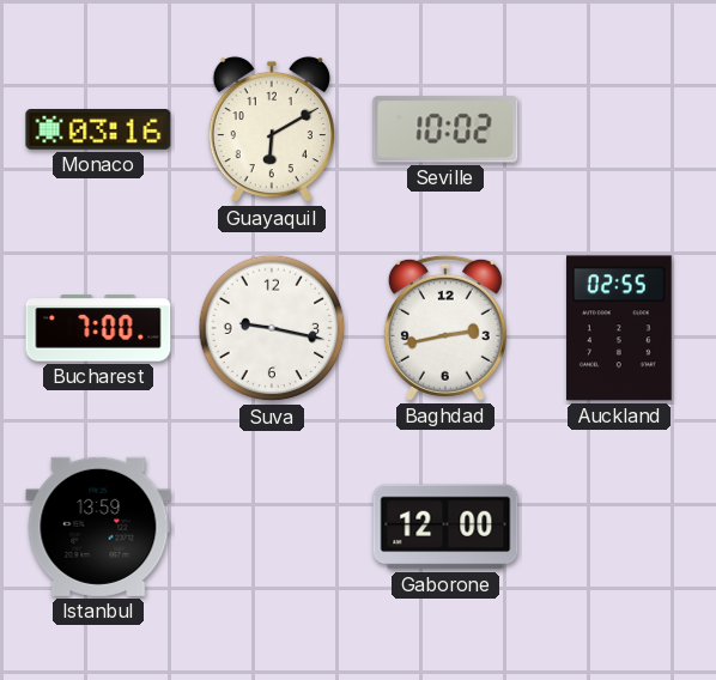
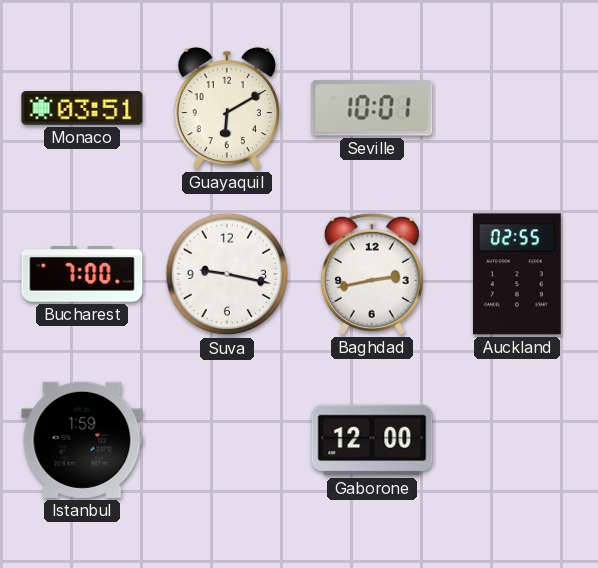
Monaco: 03:16 -> 03:51
Seville: 10:02 -> 10:01
Istanbul: 13:59 -> 1:59
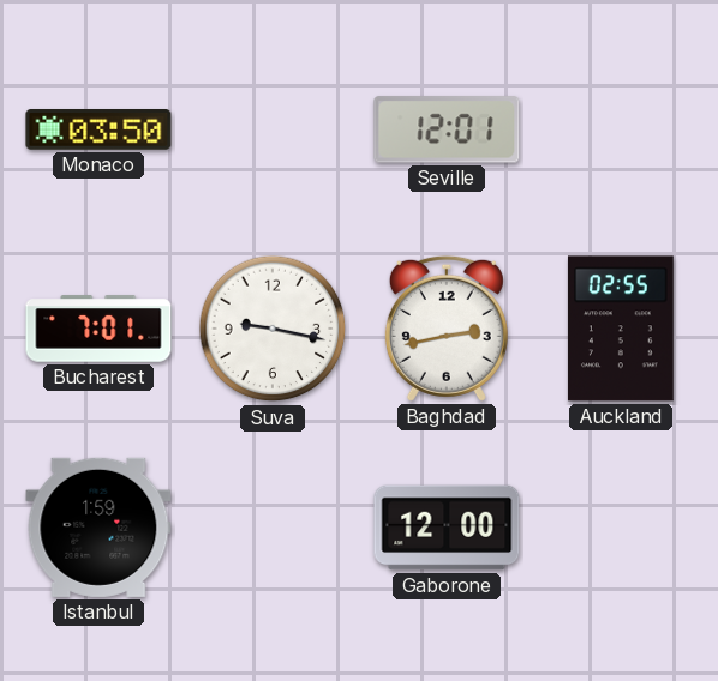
Monaco: 03:51 -> 03:50
Guayaquil: 6:10 -> none
Seville: 10:01 -> 12:01
Bucharest: 7:00 -> 7:01
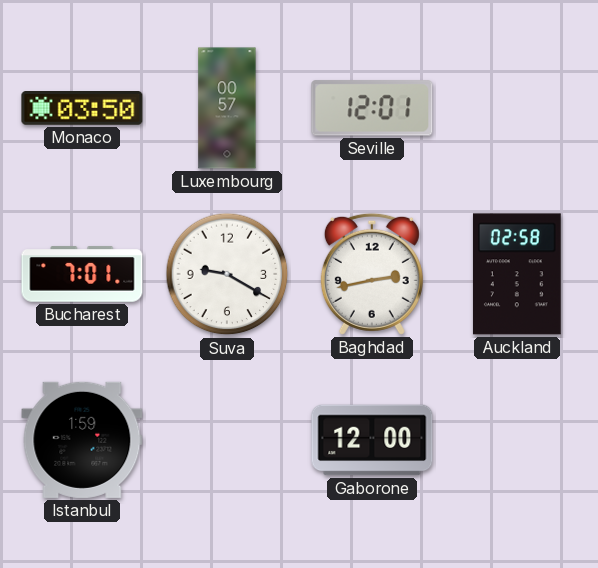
Luxembourg: none -> 00:57
Suva: 9:17 -> 9:20
Auckland: 02:55 -> 02:58
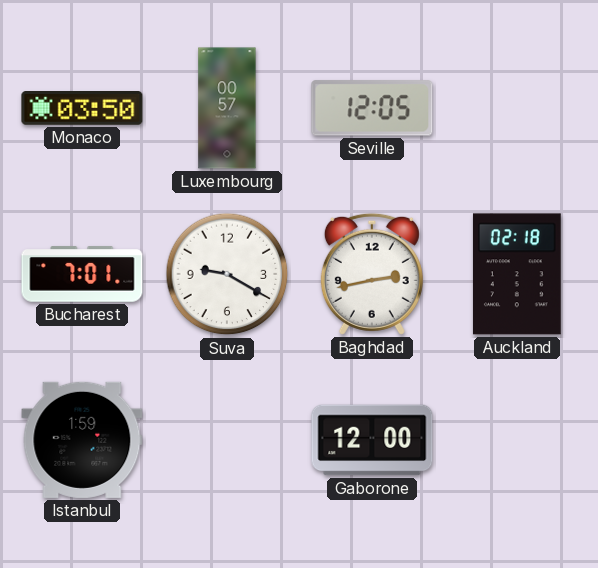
Seville: 12:01 -> 12:05
Auckland: 02:58 -> 02:18
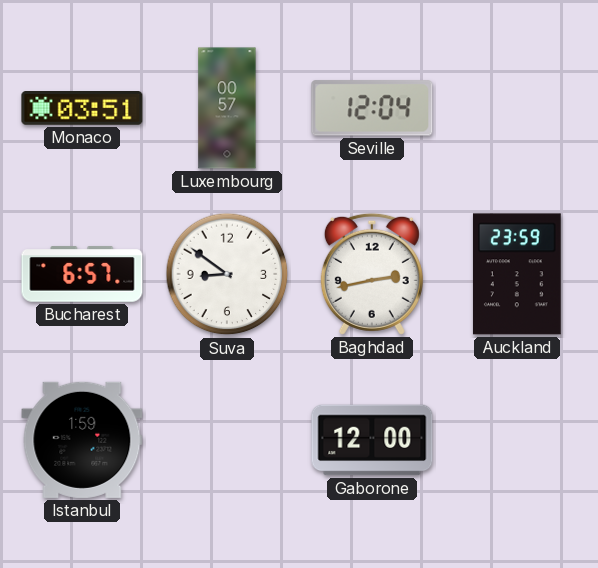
Monaco: 03:50 -> 03:51
Seville: 12:05 -> 12:04
Bucharest: 7:01 -> 6:57
Suva: 9:20 -> 8:51
Auckland: 02:18 -> 23:59
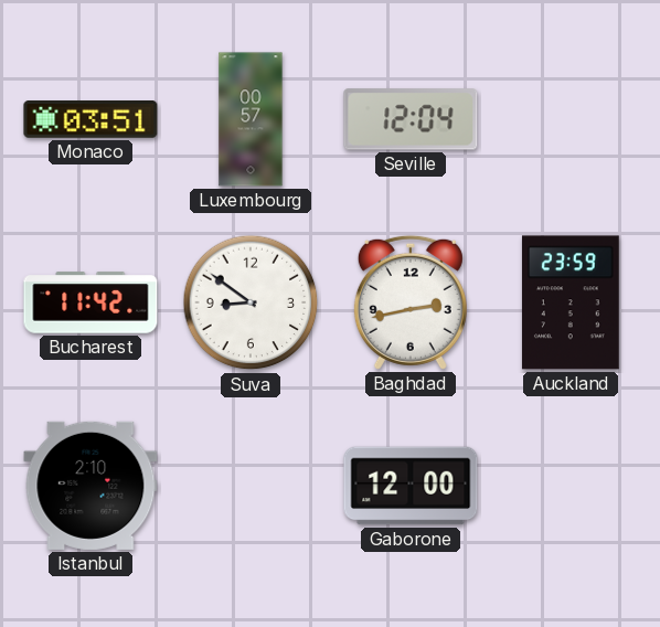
Bucharest: 6:57 -> 11:42
Istanbul: 1:59 -> 2:10
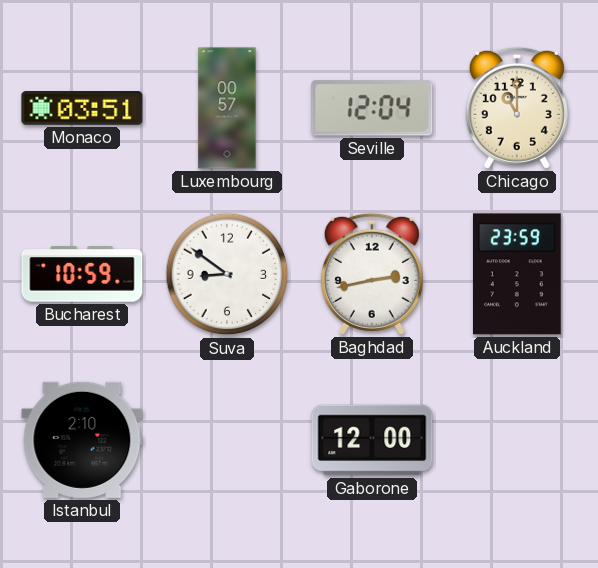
Chicago: none -> 11:00
Bucharest: 11:42 -> 10:59
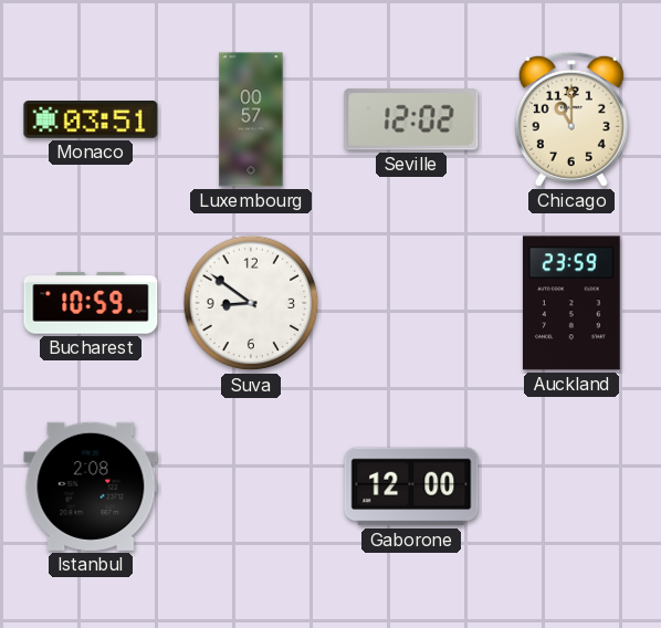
Seville: 12:04 -> 12:02
Baghdad: 2:43 -> none
Istanbul: 2:10 -> 2:08
